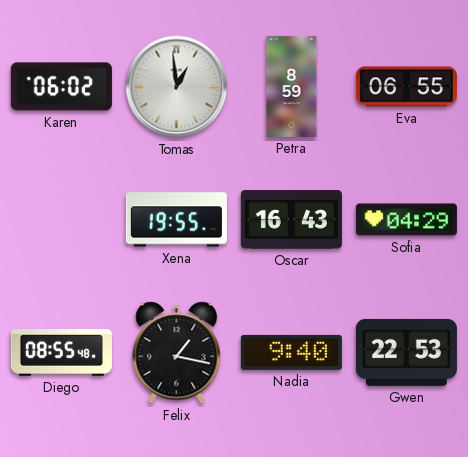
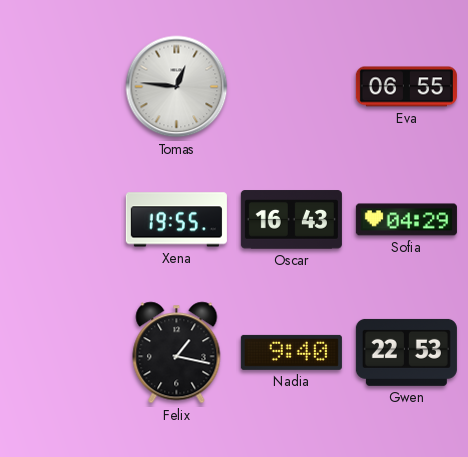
Karen: 06:02 -> none
Tomas: 12:59 -> 12:46
Petra: 8:59 -> none
Diego: 08:55 -> none
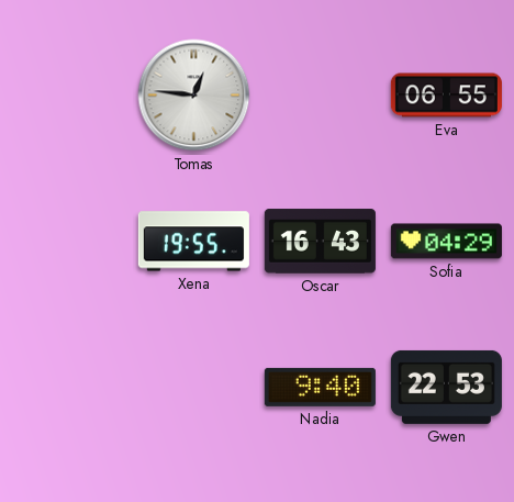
Felix: 1:17 -> none
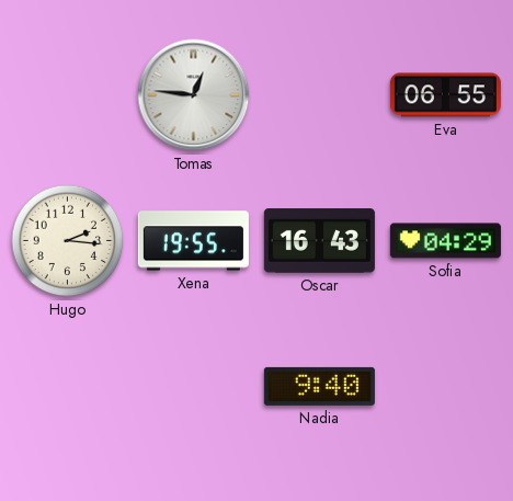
Hugo: none -> 2:16
Gwen: 22:53 -> none
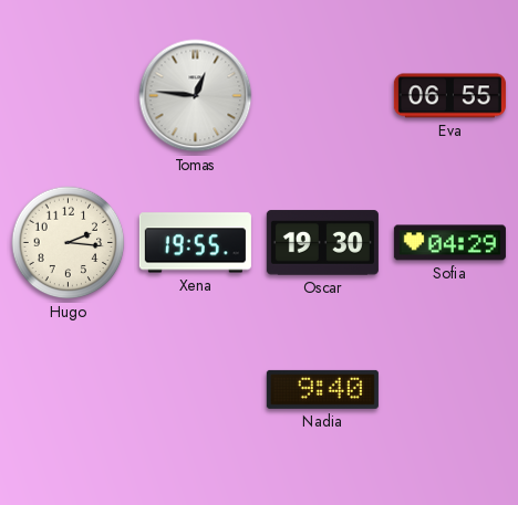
Oscar: 16:43 -> 19:30
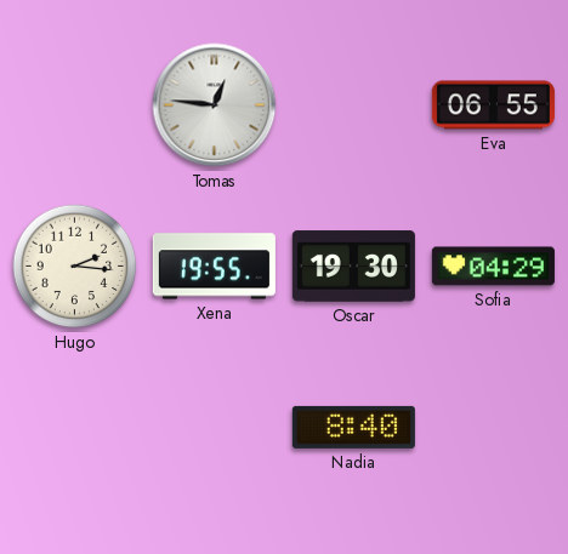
Nadia: 9:40 -> 8:40
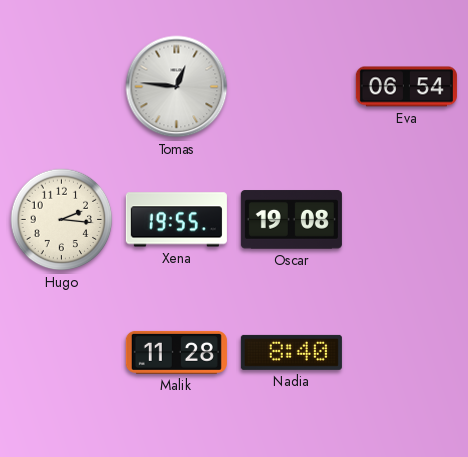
Eva: 06:55 -> 06:54
Oscar: 19:30 -> 19:08
Sofia: 04:29 -> none
Malik: none -> 11:28
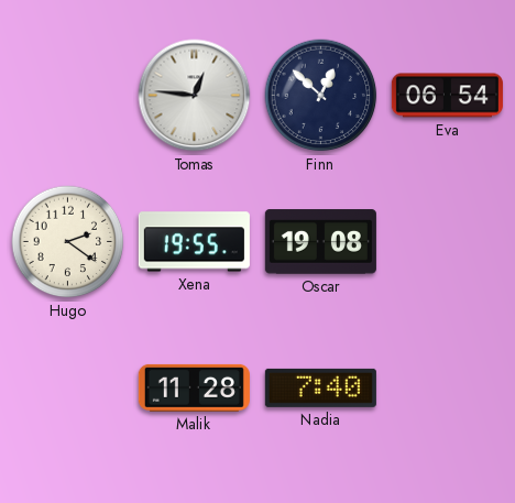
Finn: none -> 12:52
Hugo: 2:16 -> 2:21
Nadia: 8:40 -> 7:40
